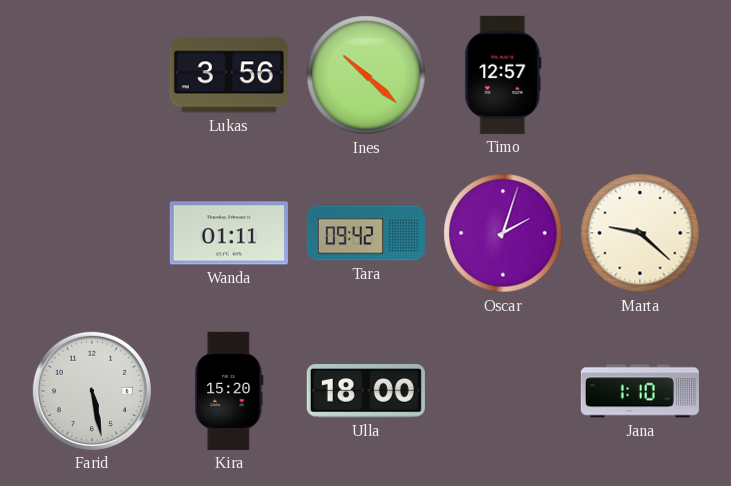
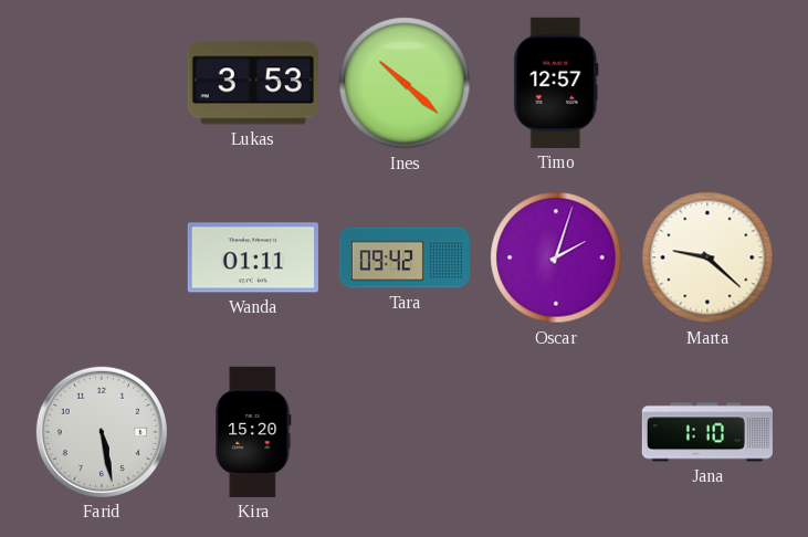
Lukas: 3:56 -> 3:53
Ulla: 18:00 -> none
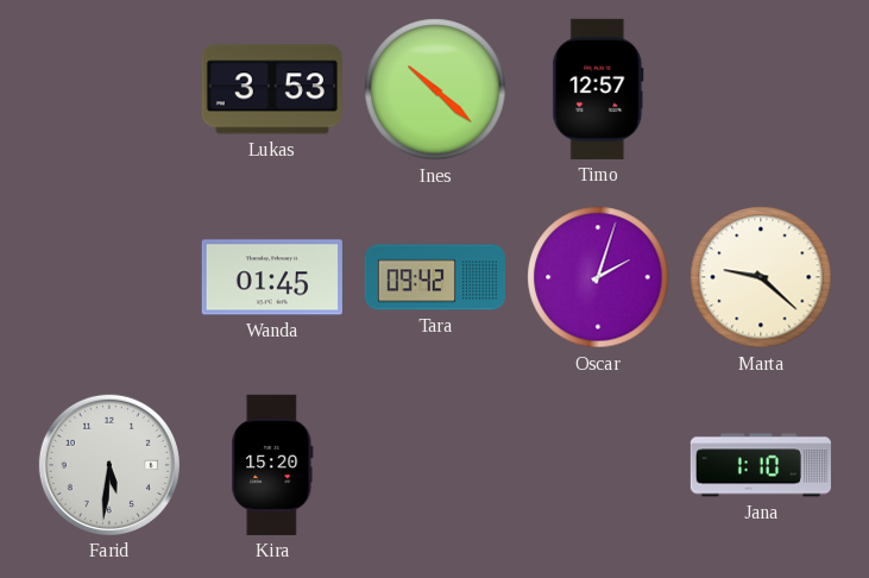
Wanda: 01:11 -> 01:45
Farid: 5:28 -> 5:31
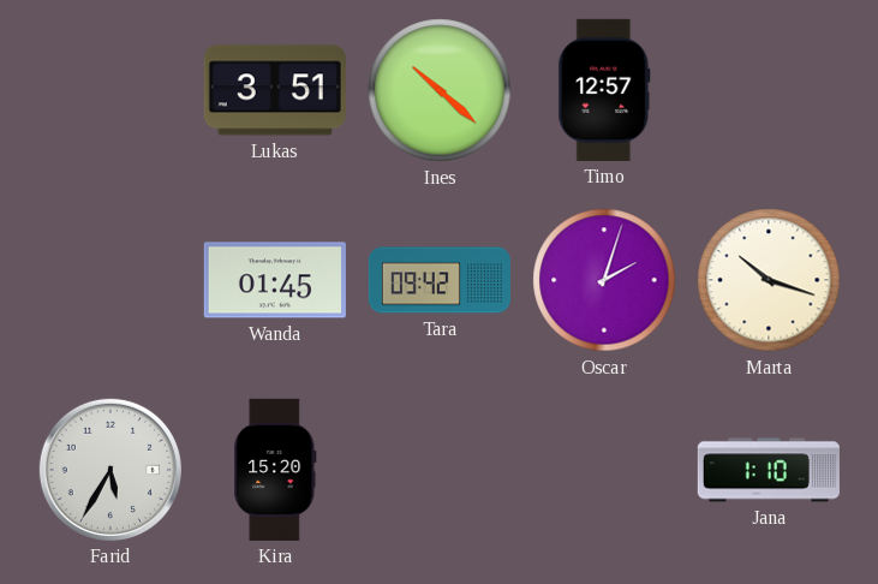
Lukas: 3:53 -> 3:51
Marta: 9:22 -> 10:18
Farid: 5:31 -> 5:35
